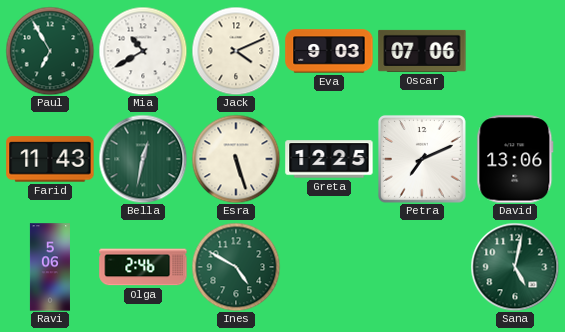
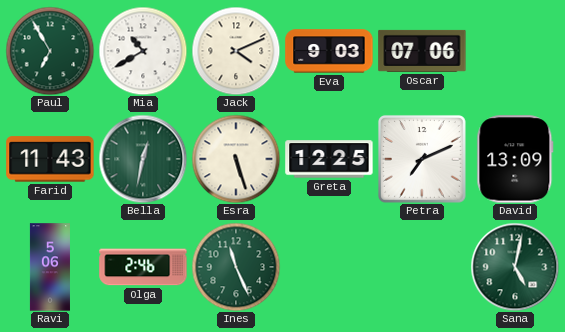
David: 13:06 -> 13:09
Ines: 4:50 -> 11:26
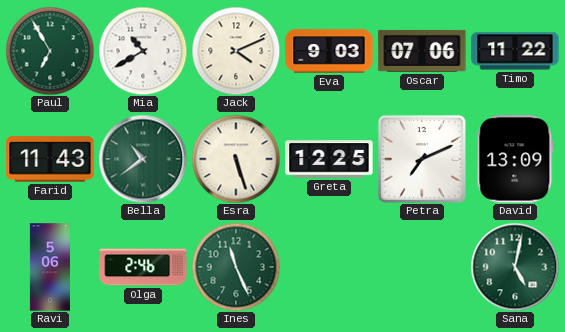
Timo: none -> 11:22
Bella: 12:32 -> 10:39
